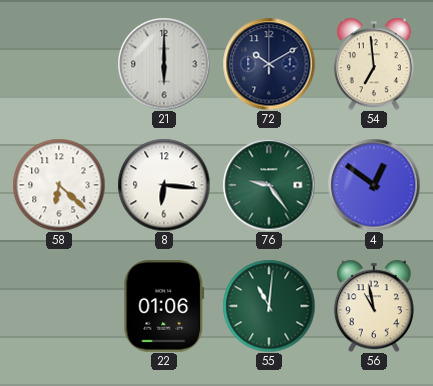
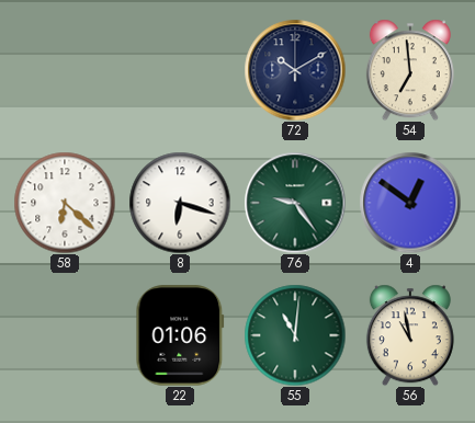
21: 6:00 -> none
8: 6:16 -> 6:18
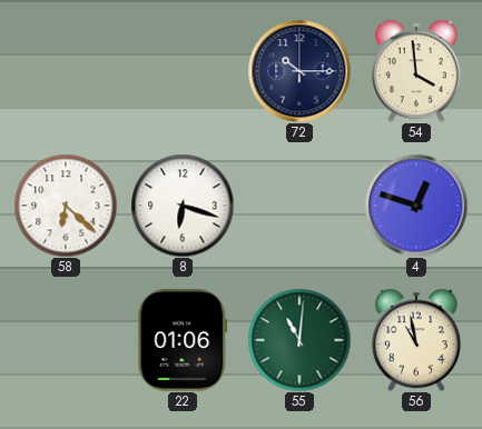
72: 10:10 -> 10:15
54: 6:59 -> 3:59
76: 9:24 -> none
4: 12:51 -> 12:48
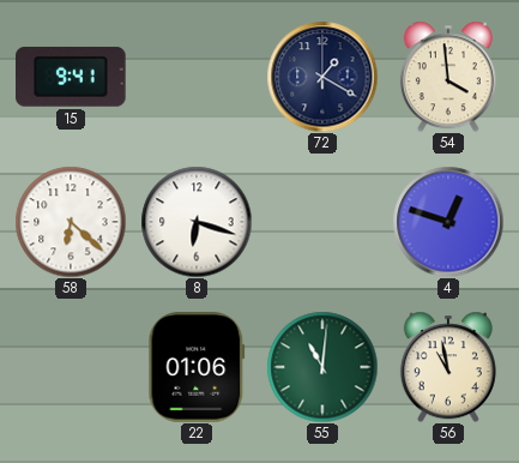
15: none -> 9:41
72: 10:15 -> 1:20
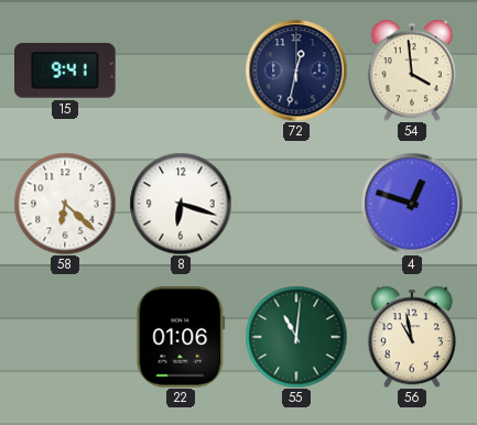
72: 1:20 -> 12:32
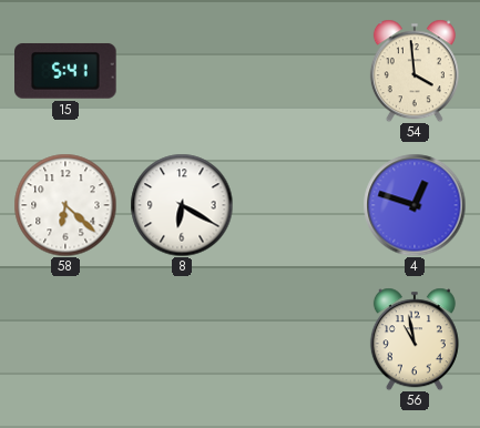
15: 9:41 -> 5:41
72: 12:32 -> none
8: 6:18 -> 6:20
22: 01:06 -> none
55: 11:01 -> none
